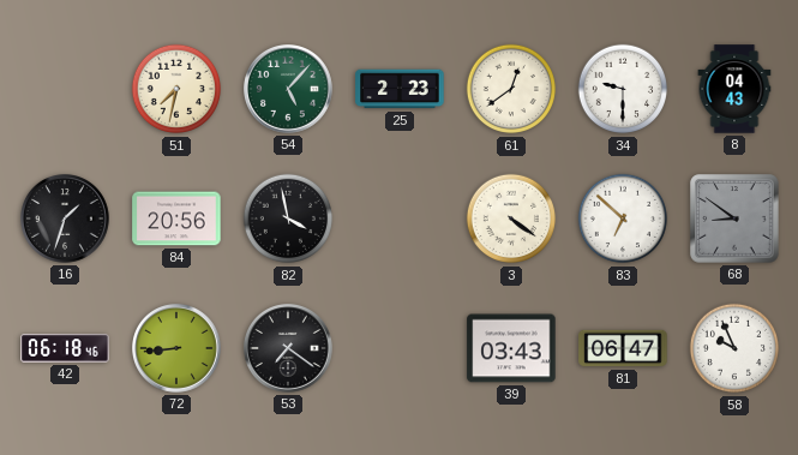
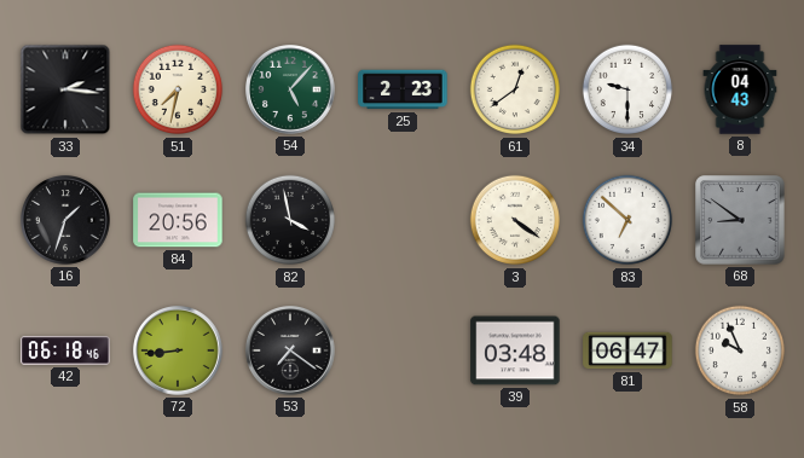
33: none -> 2:16
39: 03:43 -> 03:48
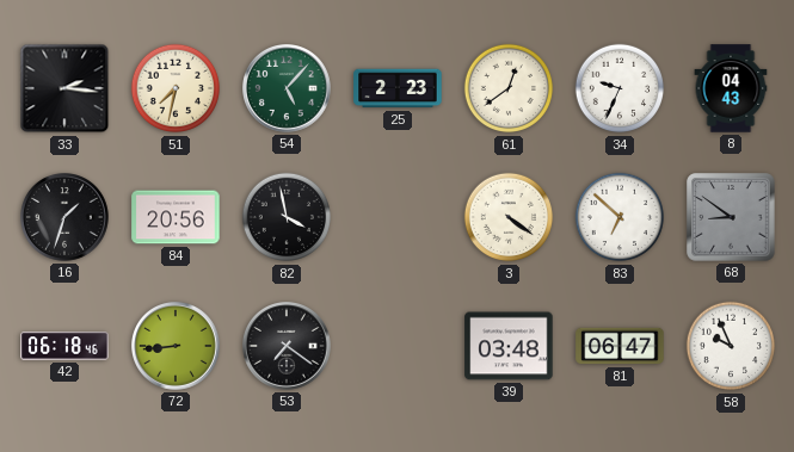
34: 9:30 -> 9:34
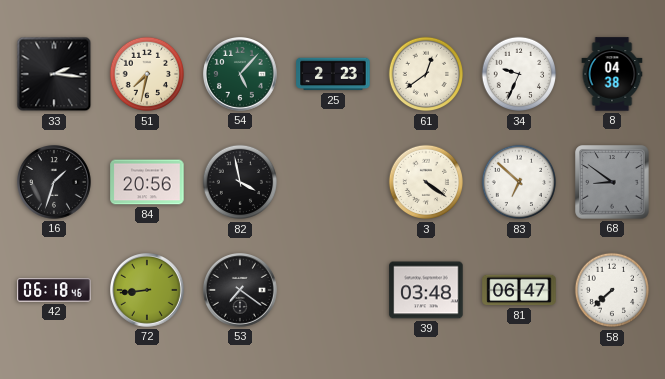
8: 04:43 -> 04:38
58: 9:56 -> 7:38
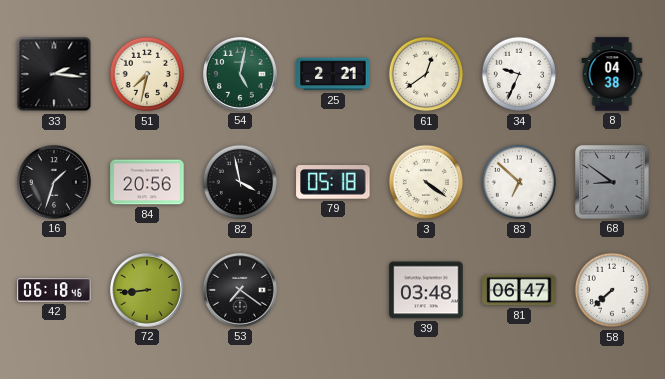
54: 5:07 -> 5:02
25: 2:23 -> 2:21
79: none -> 05:18
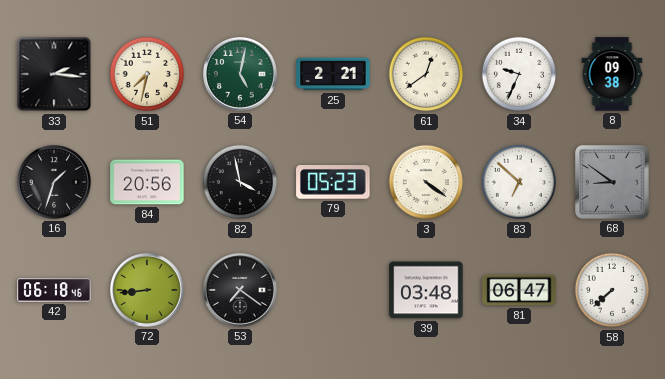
8: 04:38 -> 09:38
79: 05:18 -> 05:23
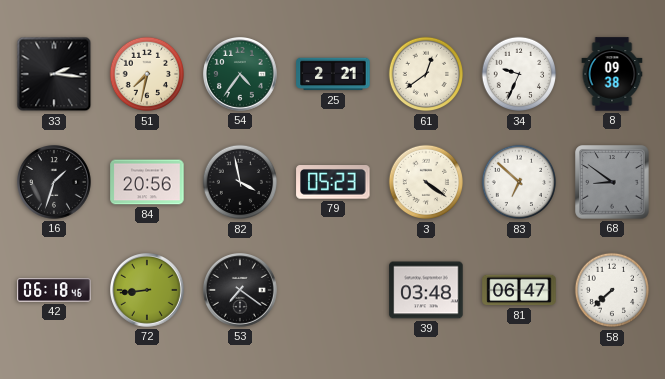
54: 5:02 -> 4:36
